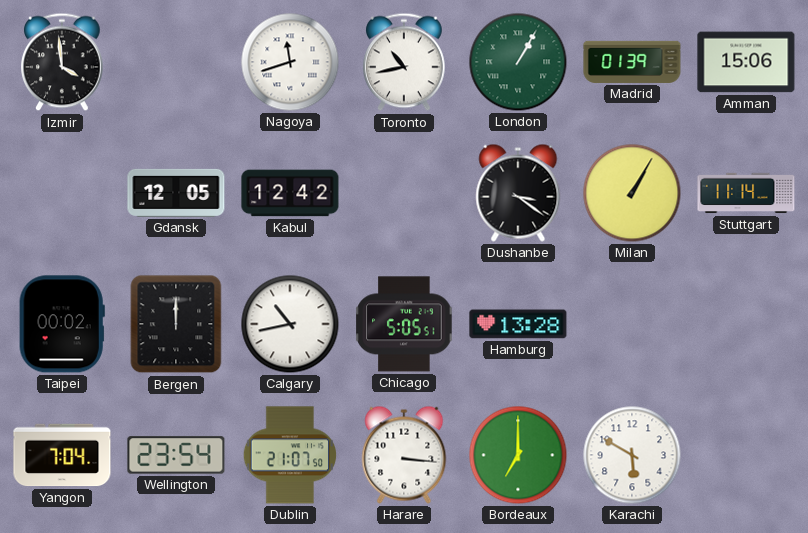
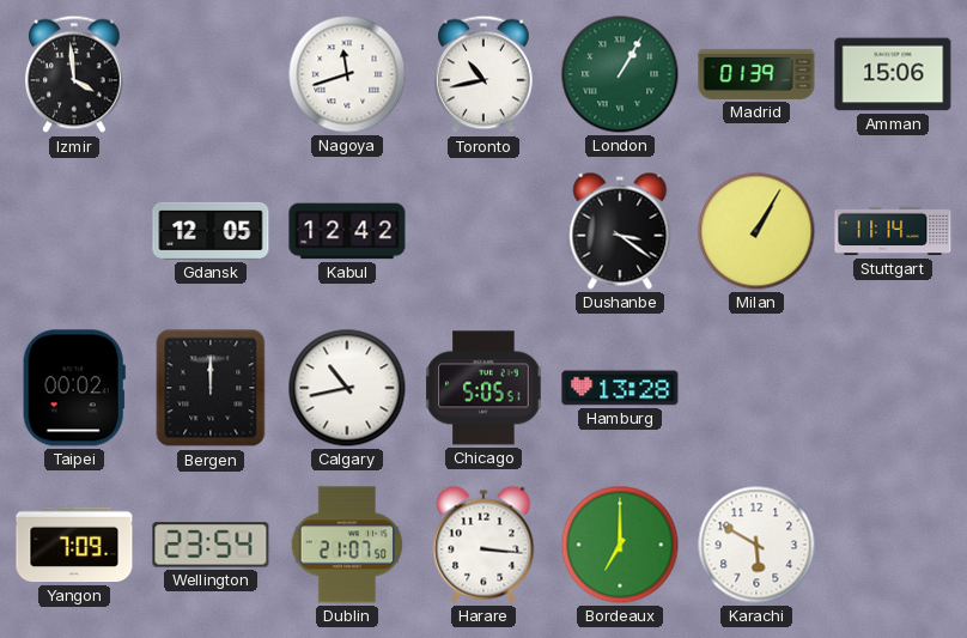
Yangon: 7:04 -> 7:09
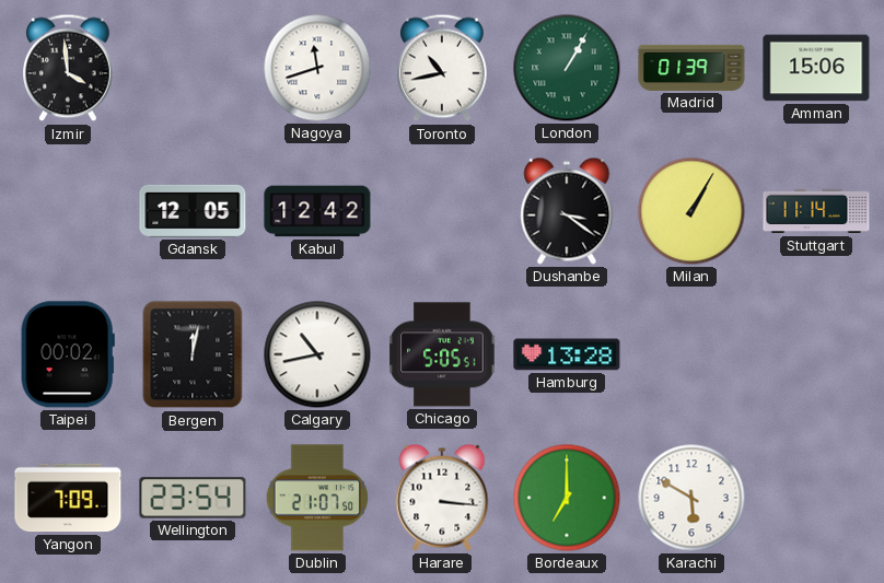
Bergen: 12:00 -> 12:02
